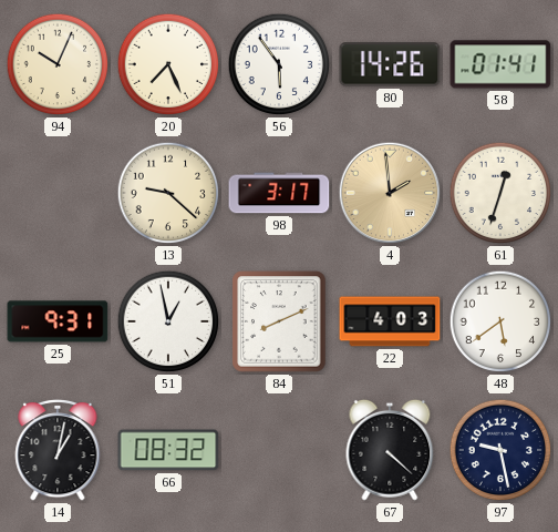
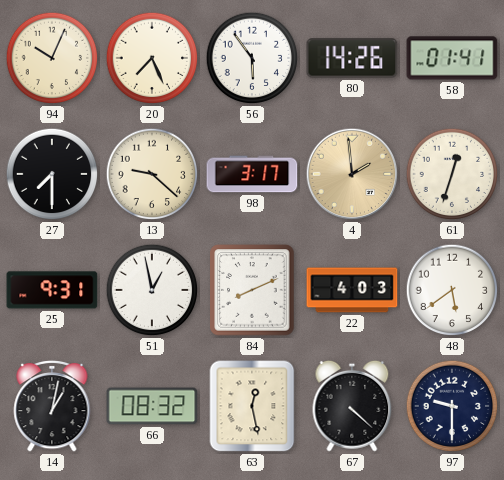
27: none -> 7:30
63: none -> 12:28
97: 9:28 -> 9:30
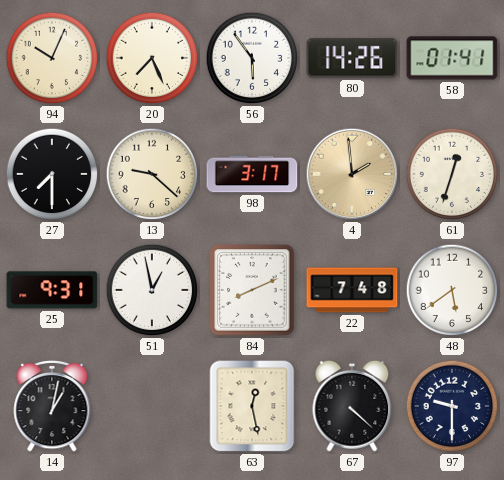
22: 4:03 -> 7:48
66: 08:32 -> none
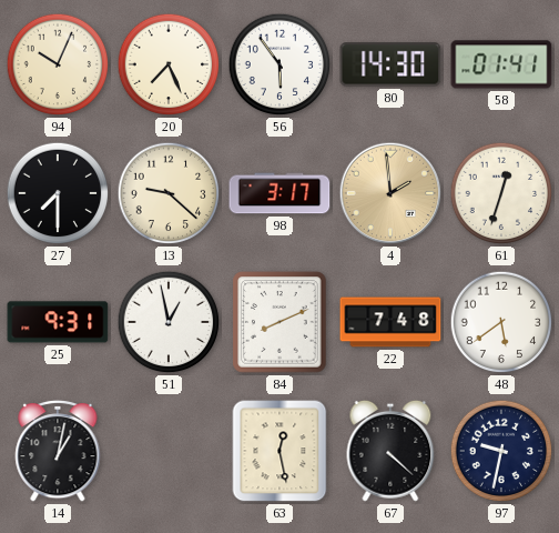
80: 14:26 -> 14:30
97: 9:30 -> 9:32
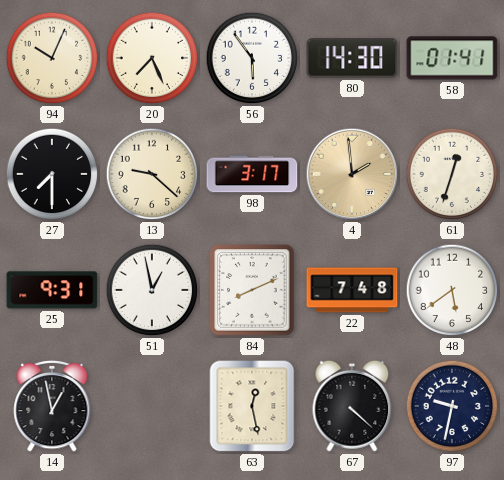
14: 1:02 -> 12:58
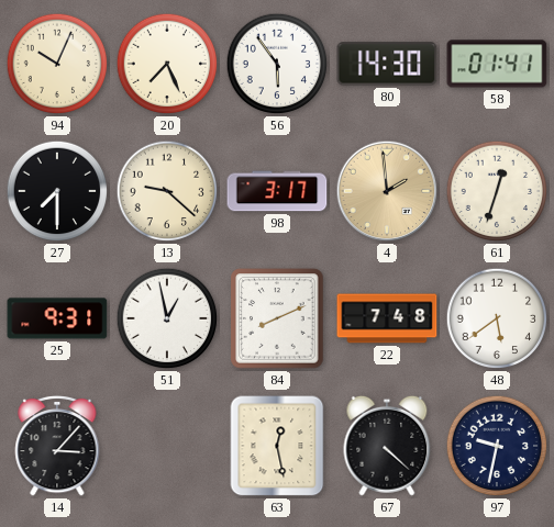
14: 12:58 -> 3:07
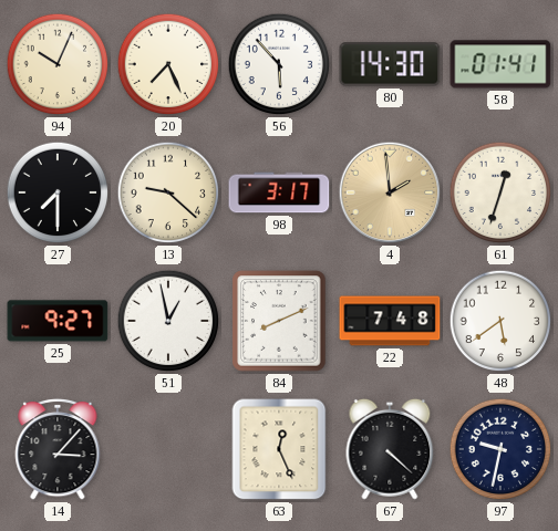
56: 5:54 -> 5:53
25: 9:31 -> 9:27
63: 12:28 -> 12:26
